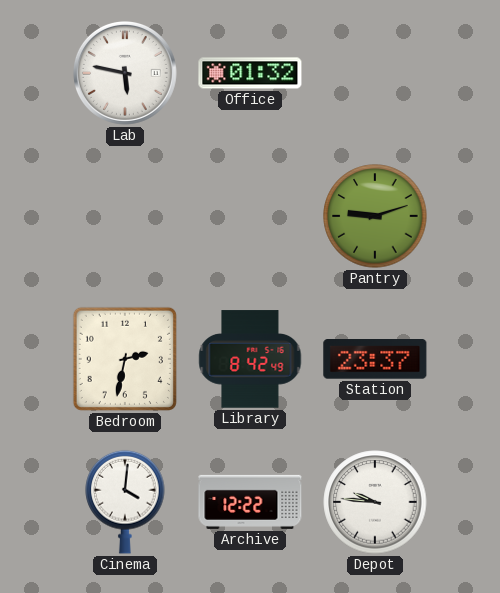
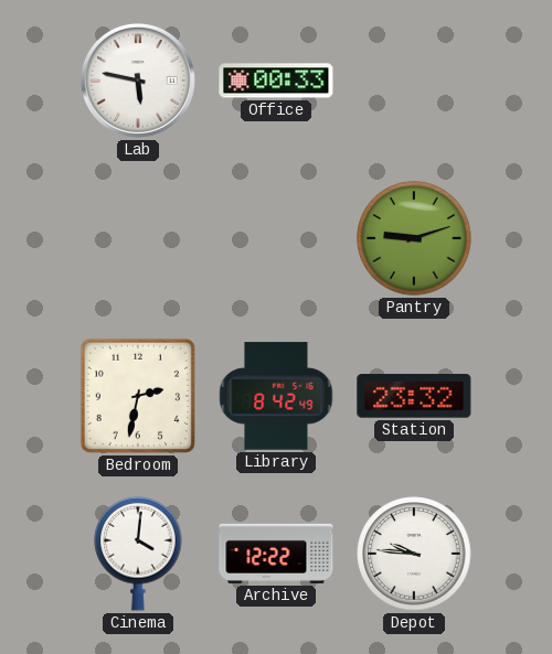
Office: 01:32 -> 00:33
Station: 23:37 -> 23:32
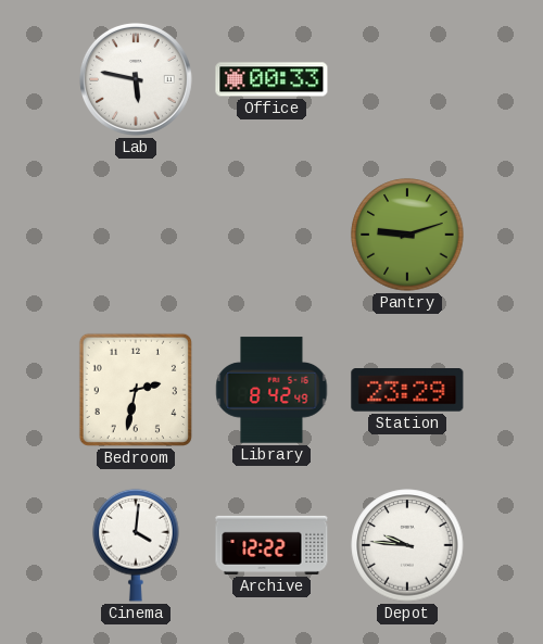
Station: 23:32 -> 23:29
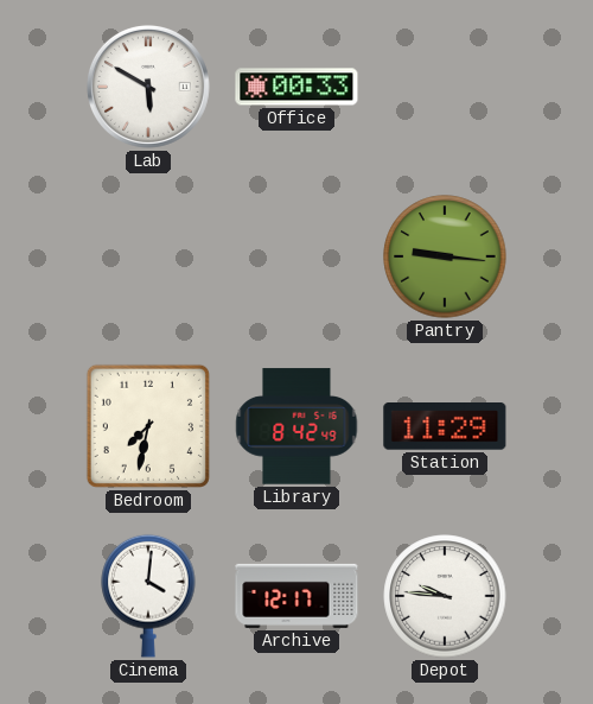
Lab: 5:47 -> 5:50
Pantry: 9:12 -> 9:16
Bedroom: 2:32 -> 7:32
Station: 23:29 -> 11:29
Archive: 12:22 -> 12:17
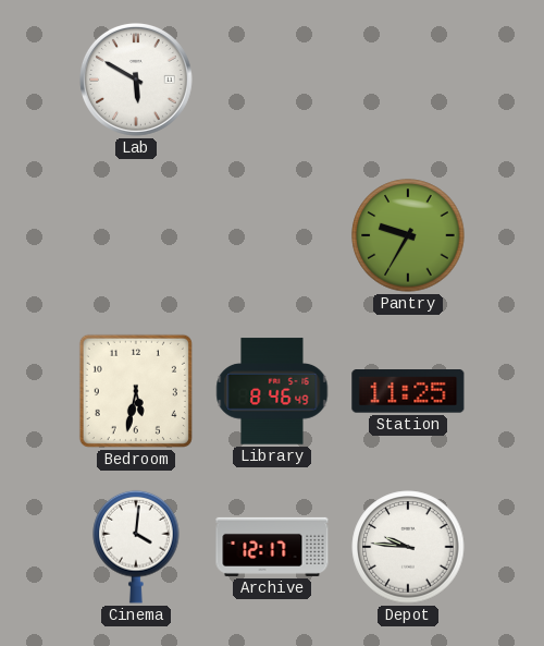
Office: 00:33 -> none
Pantry: 9:16 -> 9:35
Bedroom: 7:32 -> 5:32
Library: 8:42 -> 8:46
Station: 11:29 -> 11:25
